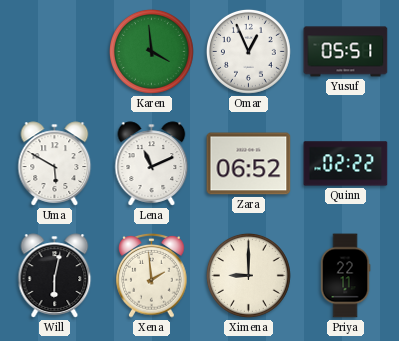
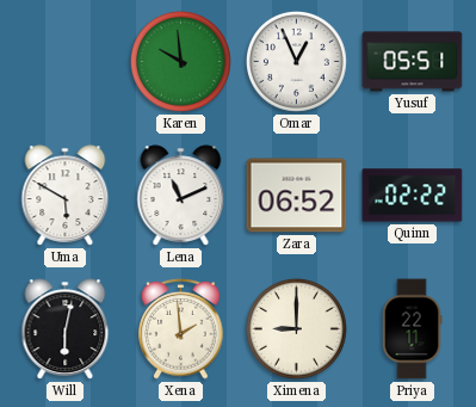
Karen: 3:59 -> 9:59
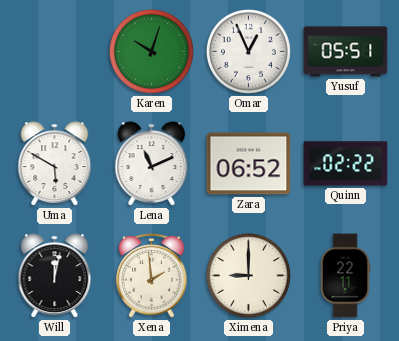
Karen: 9:59 -> 10:03
Will: 6:02 -> 12:02
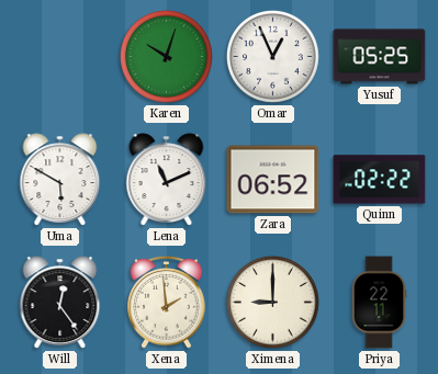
Yusuf: 05:51 -> 05:25
Will: 12:02 -> 12:24
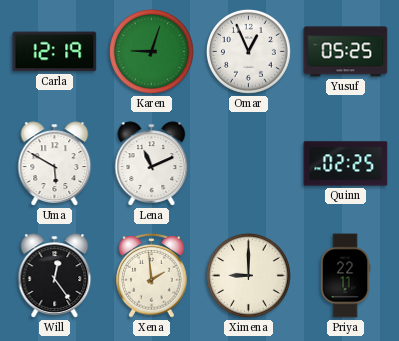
Carla: none -> 12:19
Karen: 10:03 -> 9:03
Zara: 06:52 -> none
Quinn: 02:22 -> 02:25
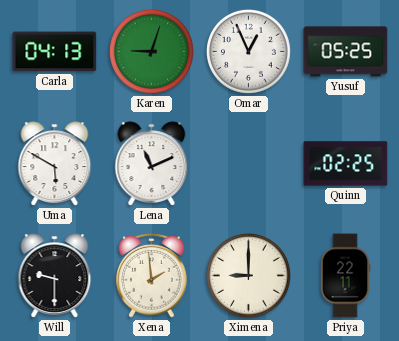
Carla: 12:19 -> 04:13
Will: 12:24 -> 9:30
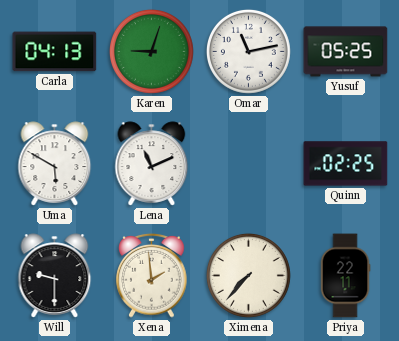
Omar: 12:56 -> 11:13
Ximena: 9:00 -> 7:37
